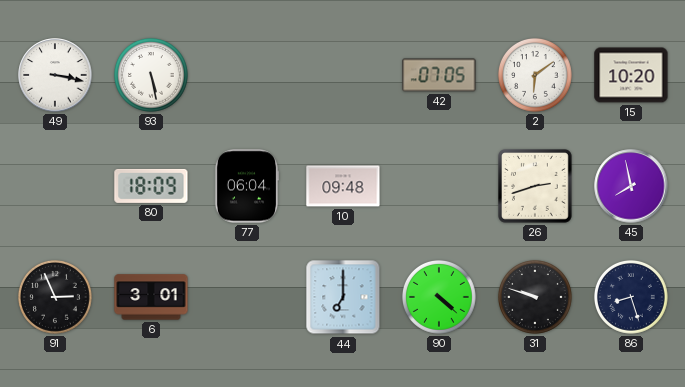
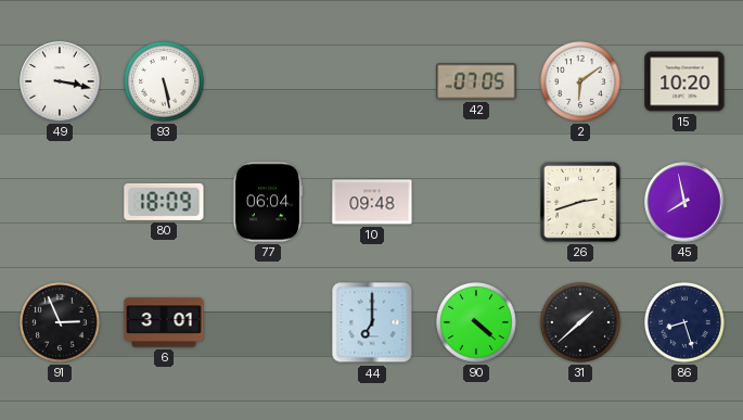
31: 9:48 -> 1:38
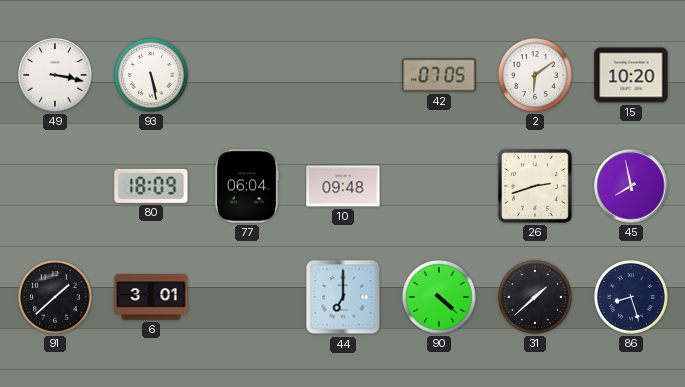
91: 2:56 -> 1:38
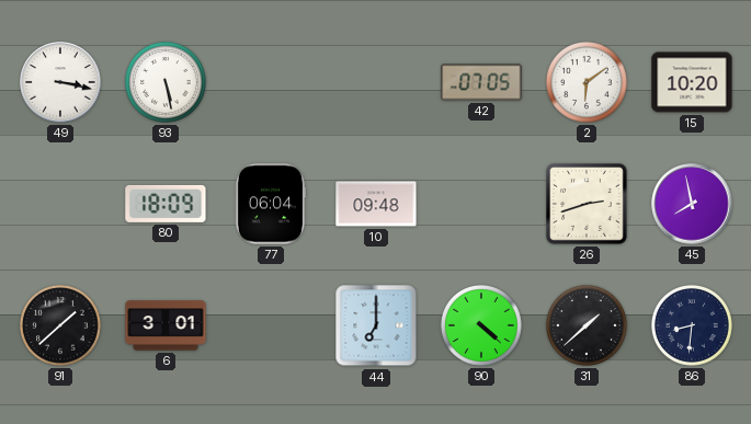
86: 8:27 -> 8:31
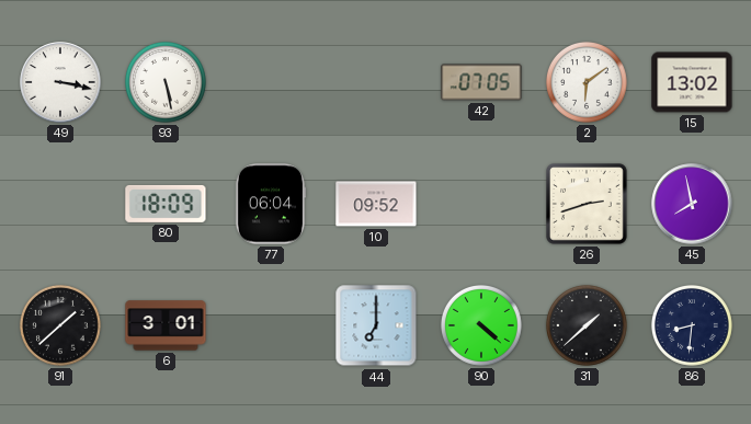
15: 10:20 -> 13:02
10: 09:48 -> 09:52
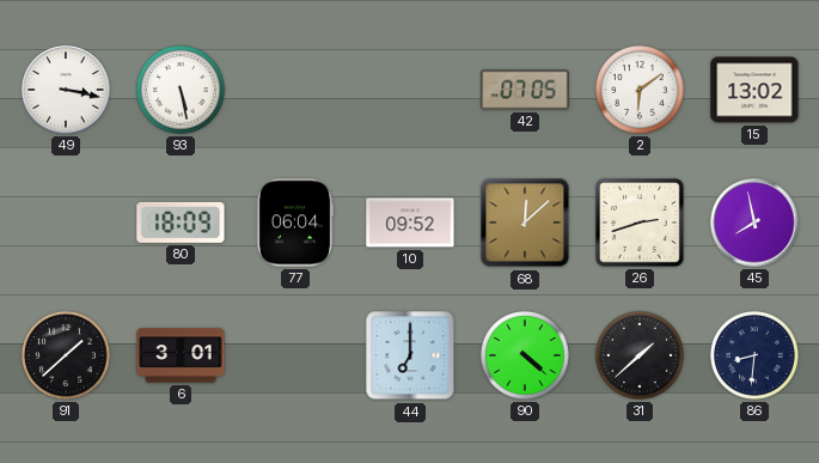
68: none -> 12:08
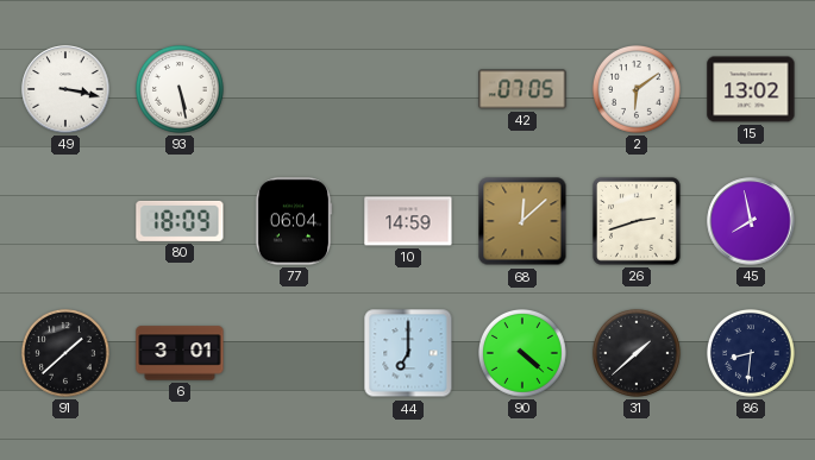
10: 09:52 -> 14:59
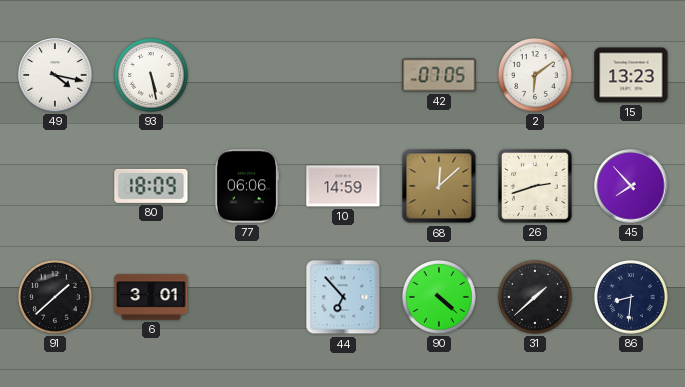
49: 3:17 -> 4:17
15: 13:02 -> 13:23
77: 06:04 -> 06:06
45: 7:58 -> 7:53
44: 7:00 -> 6:53
